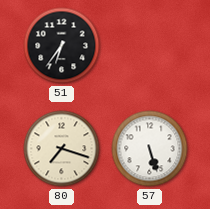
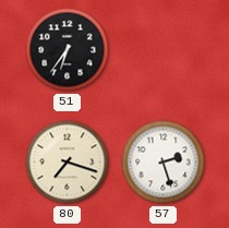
57: 5:27 -> 2:27
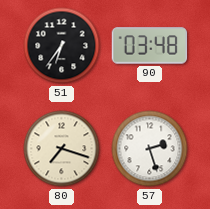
90: none -> 03:48
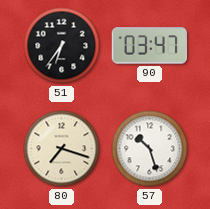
90: 03:48 -> 03:47
57: 2:27 -> 10:27
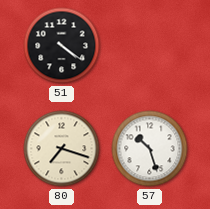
51: 6:36 -> 4:21
90: 03:47 -> none
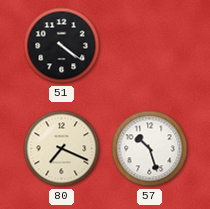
80: 7:18 -> 7:19
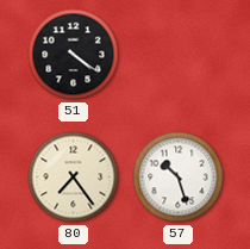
80: 7:19 -> 7:24
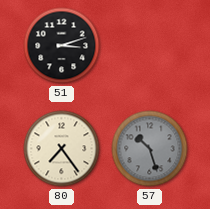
51: 4:21 -> 3:12
57 dial: white -> grey
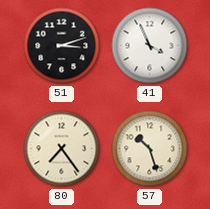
41: none -> 3:56
57 dial: grey -> cream
